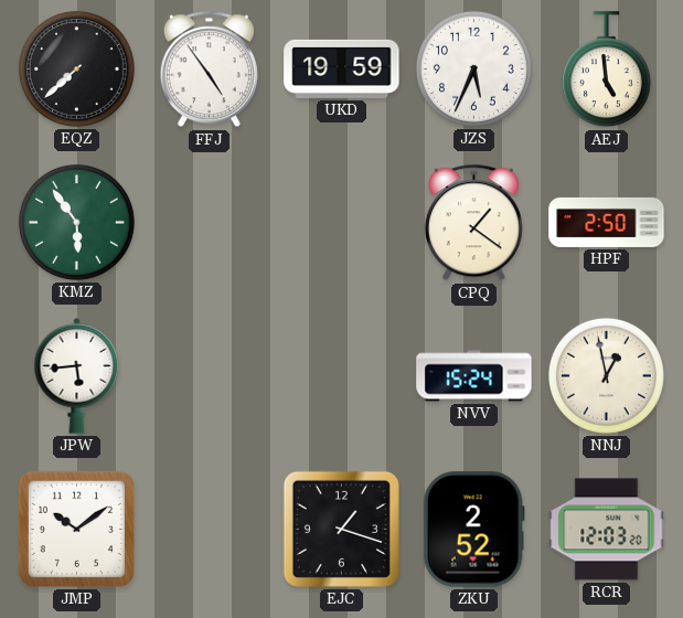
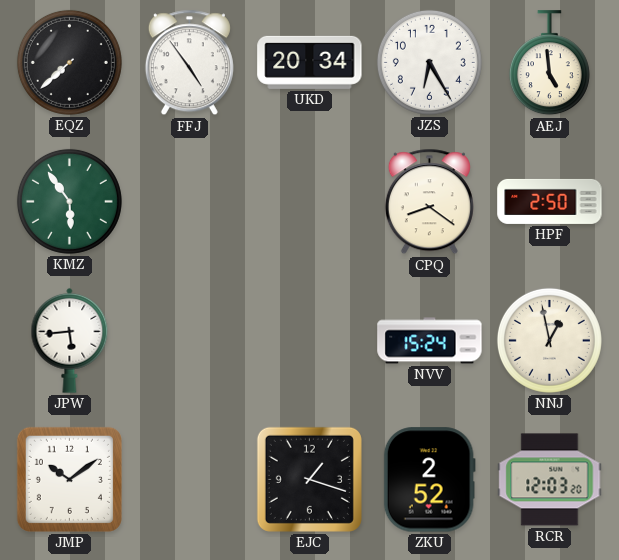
UKD: 19:59 -> 20:34
JZS: 5:34 -> 6:25
CPQ: 1:21 -> 8:21
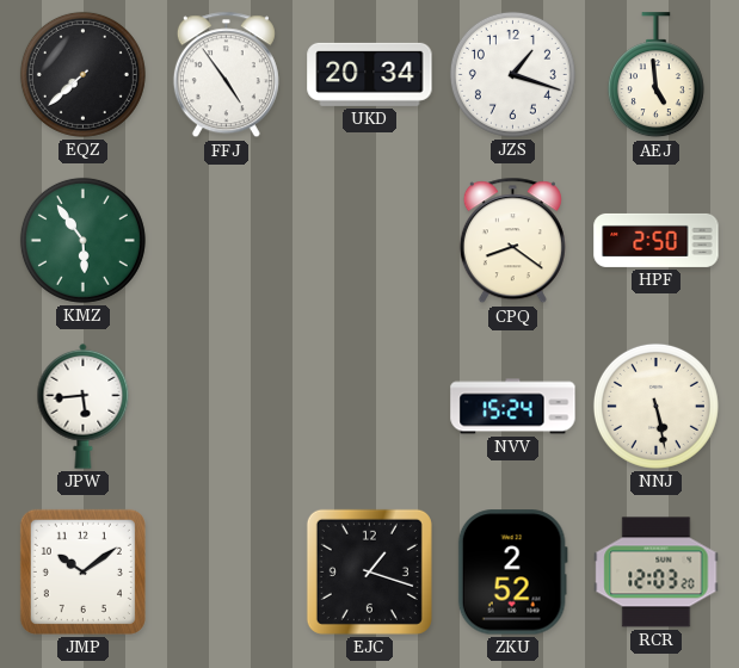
JZS: 6:25 -> 1:18
NNJ: 12:58 -> 5:28
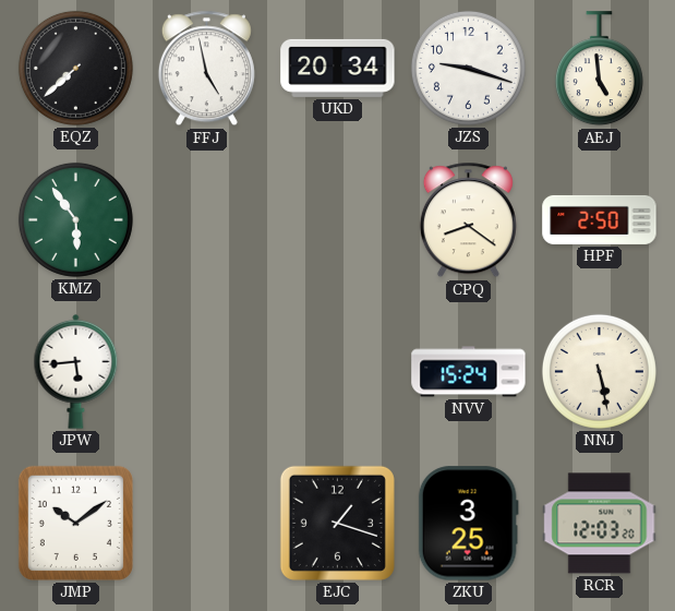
FFJ: 4:54 -> 4:58
JZS: 1:18 -> 9:18
ZKU: 2:52 -> 3:25
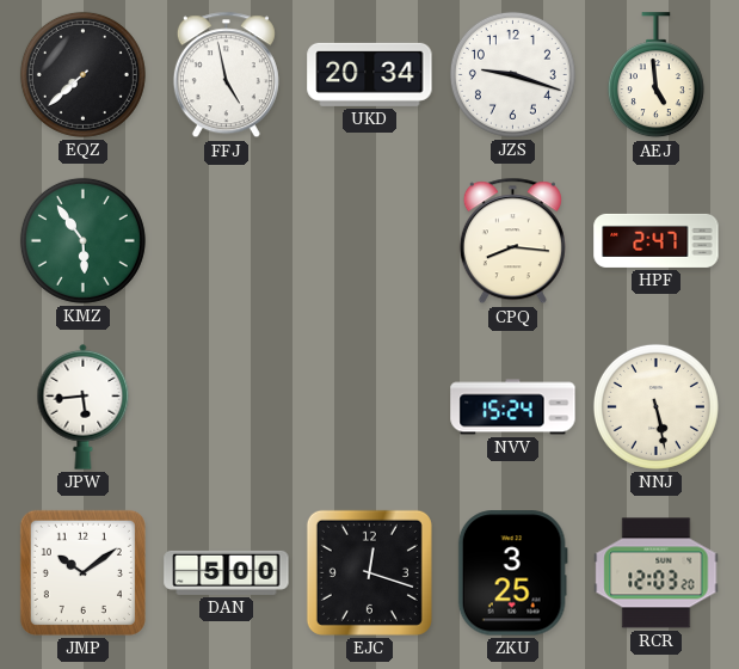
CPQ: 8:21 -> 8:16
HPF: 2:50 -> 2:47
DAN: none -> 5:00
EJC: 1:18 -> 12:18
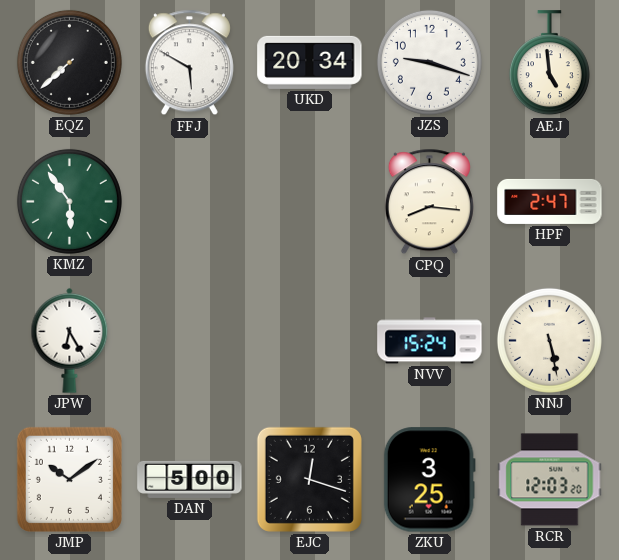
FFJ: 4:58 -> 5:50
JPW: 5:44 -> 6:25
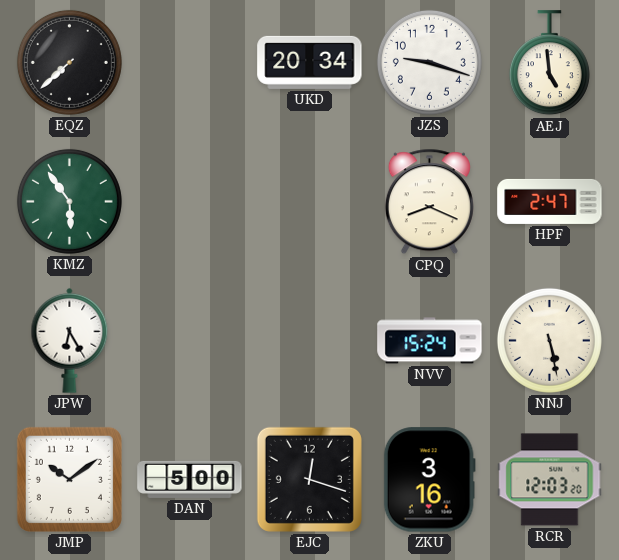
FFJ: 5:50 -> none
CPQ: 8:16 -> 8:19
ZKU: 3:25 -> 3:16
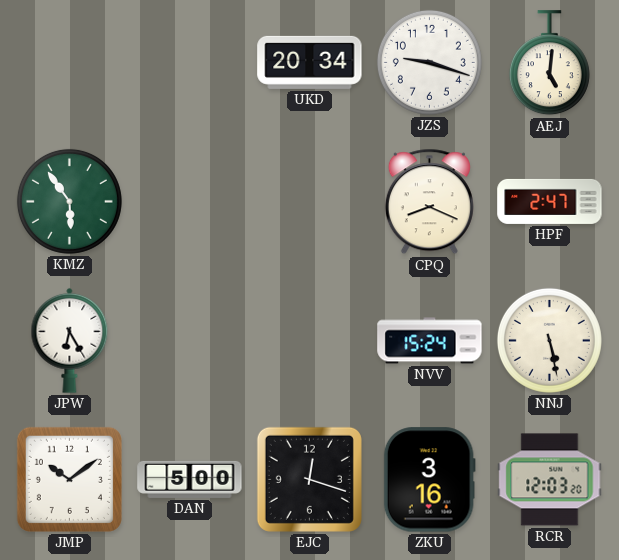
EQZ: 7:38 -> none
AEJ: 4:59 -> 5:01
